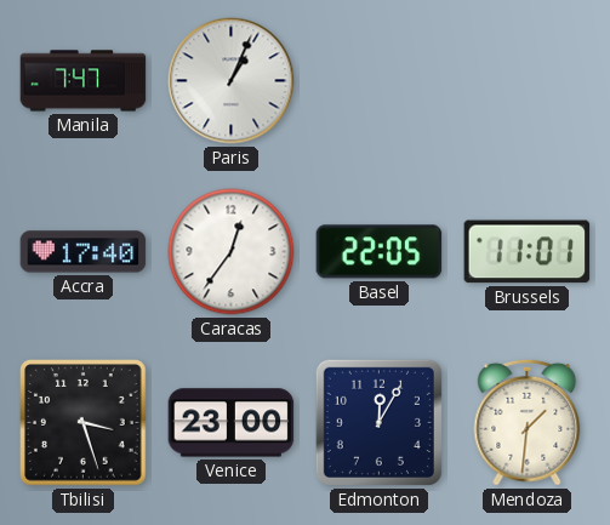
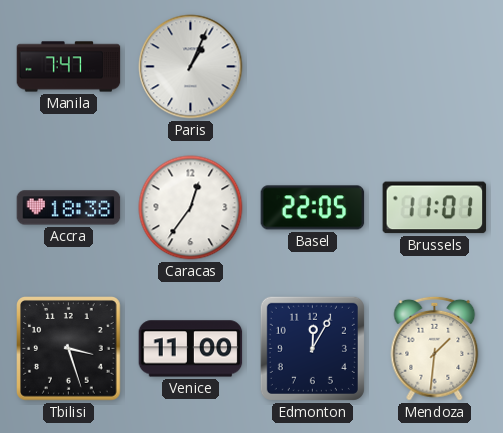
Accra: 17:40 -> 18:38
Venice: 23:00 -> 11:00
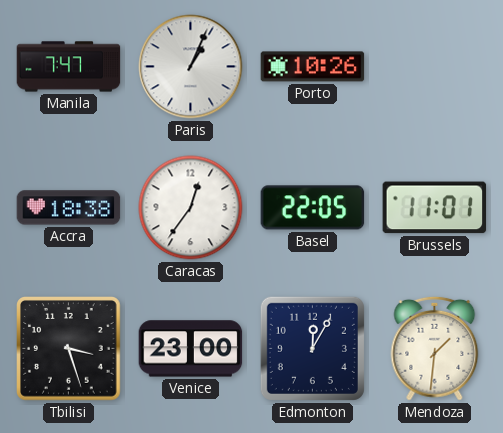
Porto: none -> 10:26
Venice: 11:00 -> 23:00
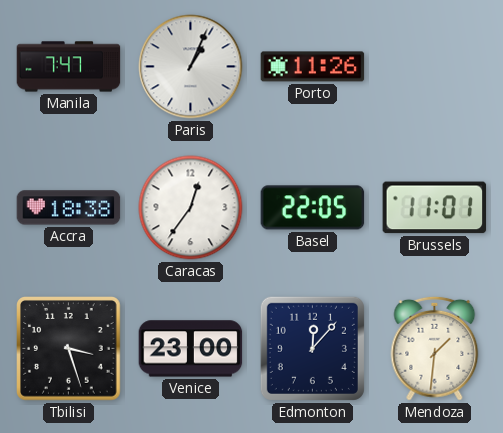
Porto: 10:26 -> 11:26
Edmonton: 12:05 -> 12:07
